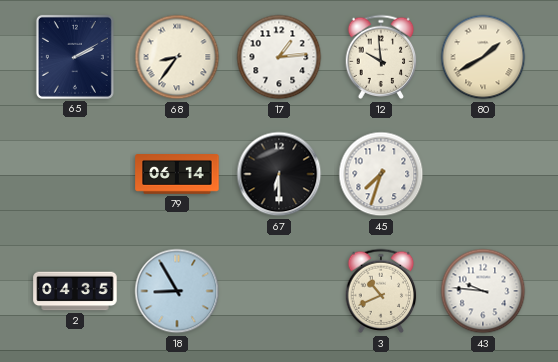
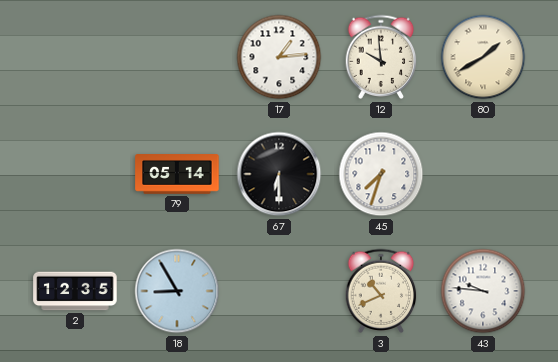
65: 2:10 -> none
68: 8:36 -> none
79: 06:14 -> 05:14
2: 04:35 -> 12:35
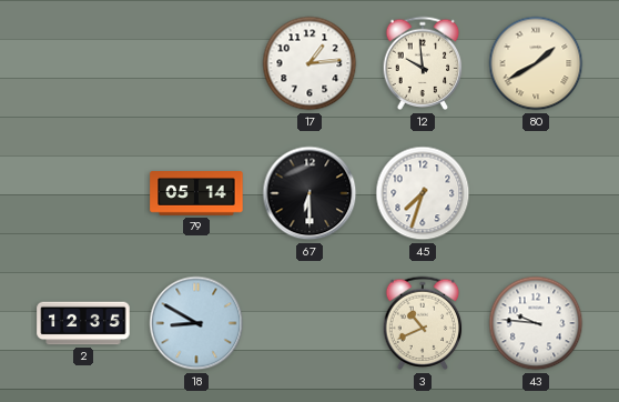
18: 8:55 -> 8:50
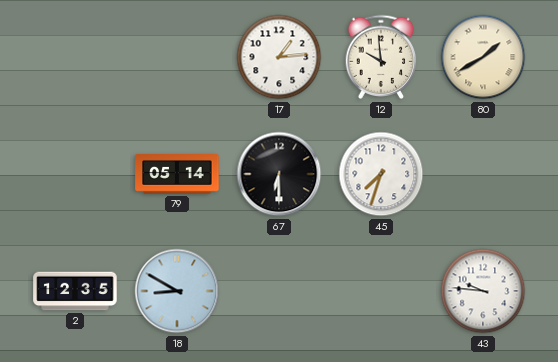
3: 10:41 -> none
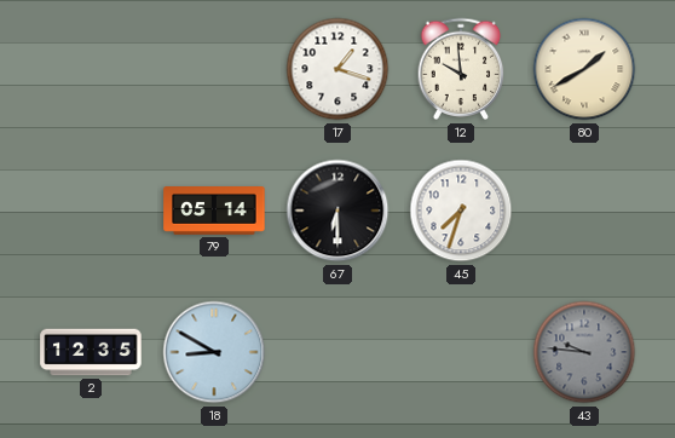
17: 1:14 -> 1:18
43 dial: white -> grey
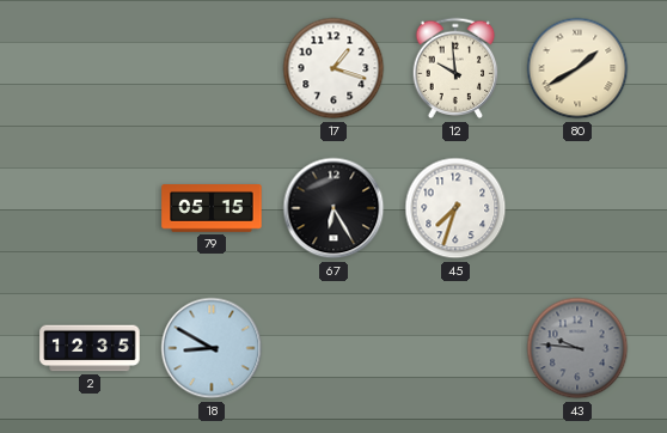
79: 05:14 -> 05:15
67: 6:30 -> 6:25
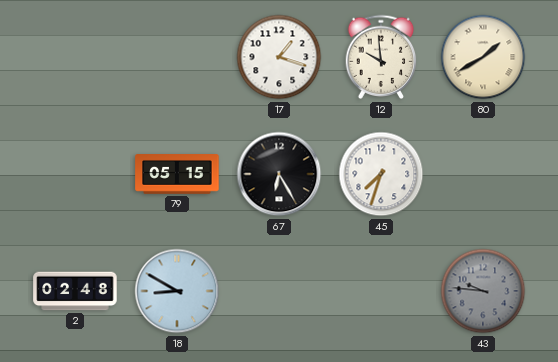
2: 12:35 -> 02:48
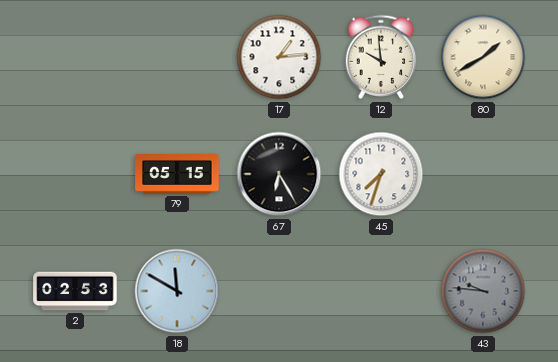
17: 1:18 -> 1:14
2: 02:48 -> 02:53
18: 8:50 -> 11:50
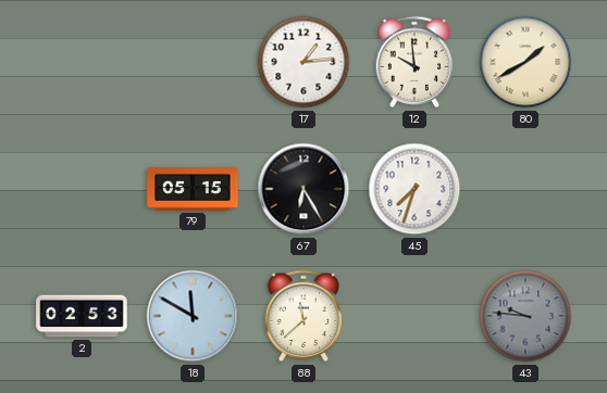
88: none -> 11:38
